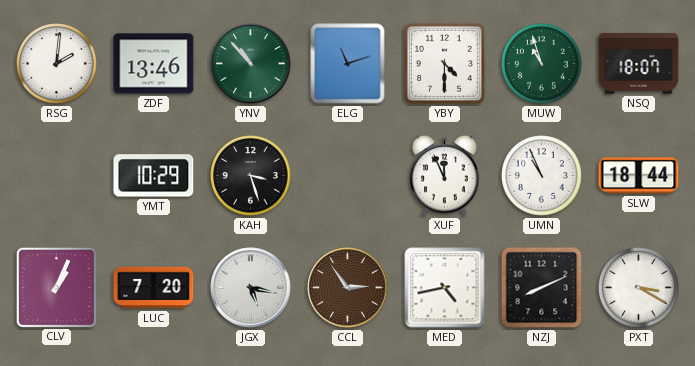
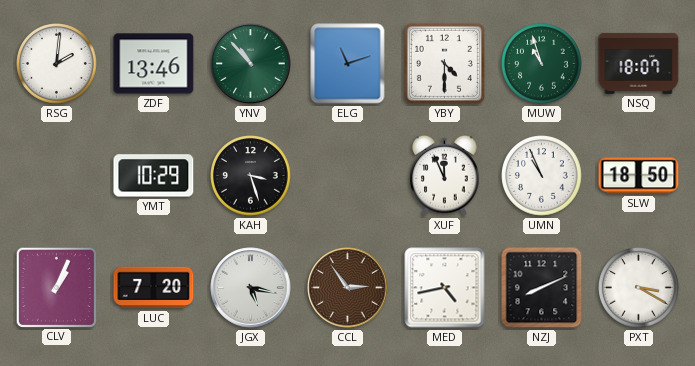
SLW: 18:44 -> 18:50
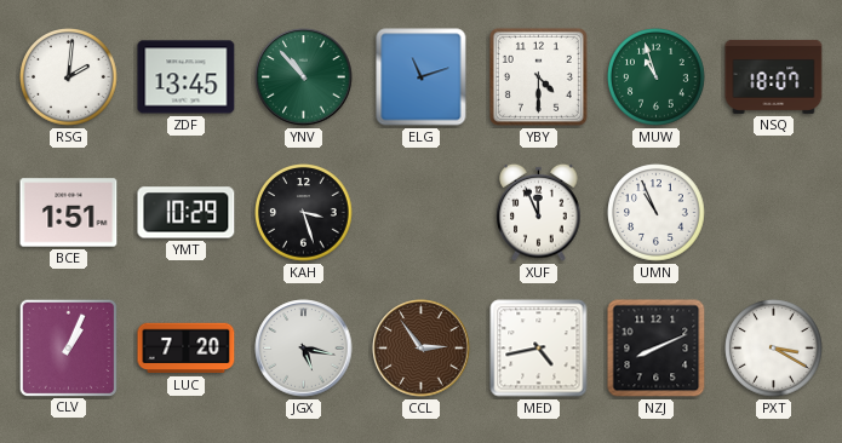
ZDF: 13:46 -> 13:45
BCE: none -> 1:51
SLW: 18:50 -> none
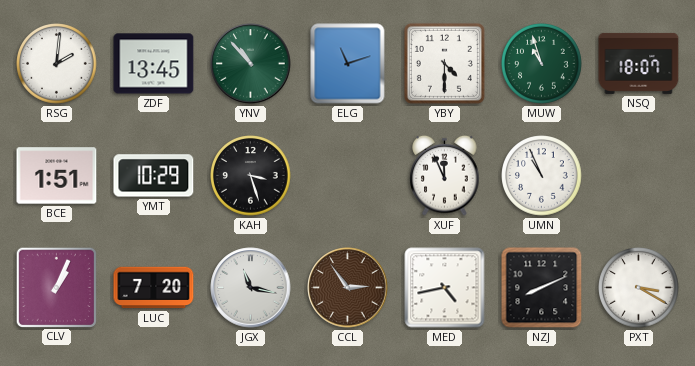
JGX: 5:17 -> 11:17
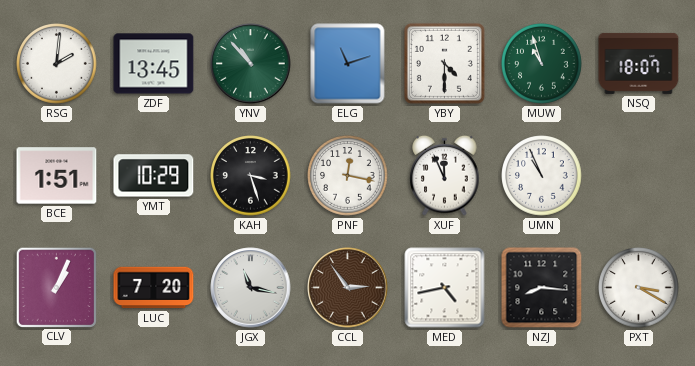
PNF: none -> 12:17
NZJ: 8:11 -> 8:16
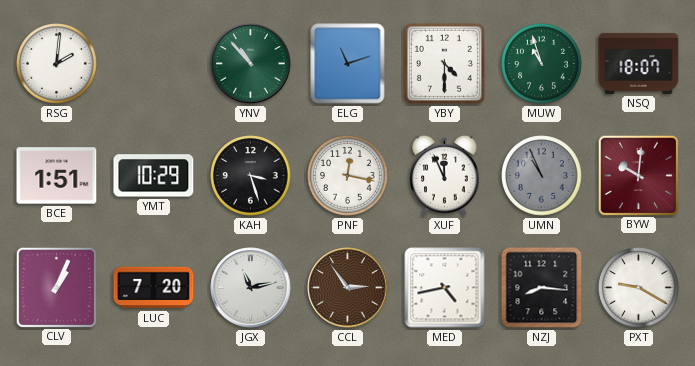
ZDF: 13:45 -> none
UMN dial: white -> grey
BYW: none -> 10:01
JGX: 11:17 -> 11:13
PXT: 3:20 -> 9:20
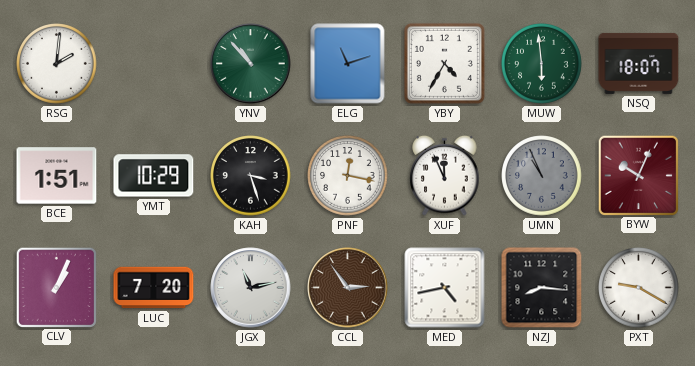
YBY: 4:30 -> 4:35
MUW: 10:57 -> 5:59
BYW: 10:01 -> 10:04
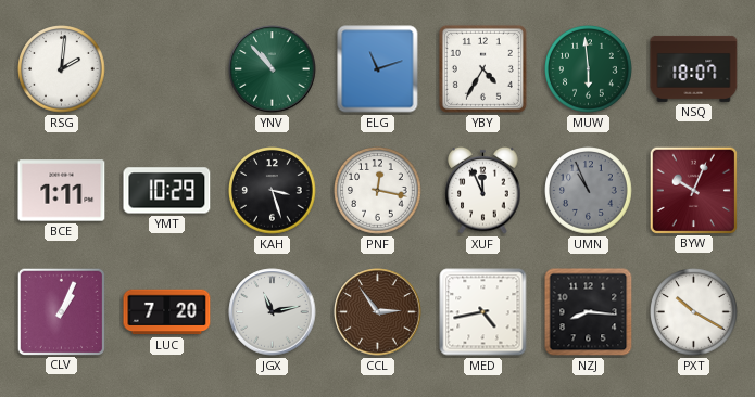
BCE: 1:51 -> 1:11
PXT: 9:20 -> 10:20
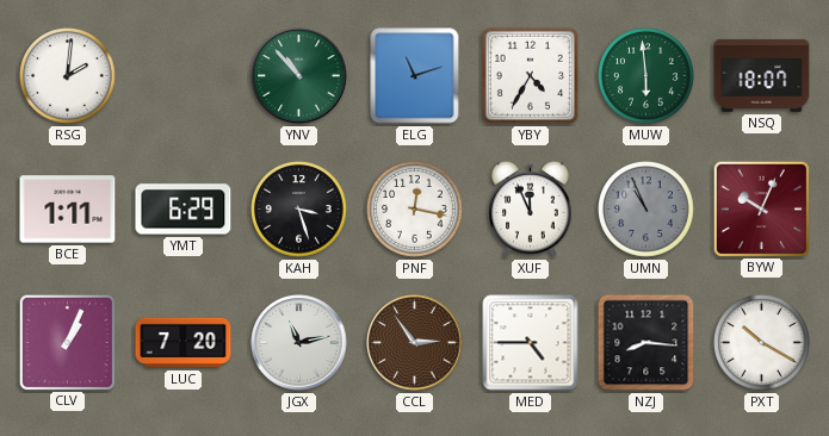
YMT: 10:29 -> 6:29
MED: 4:43 -> 4:45
